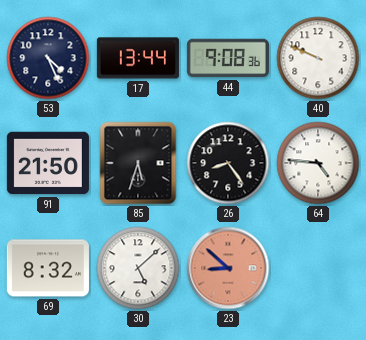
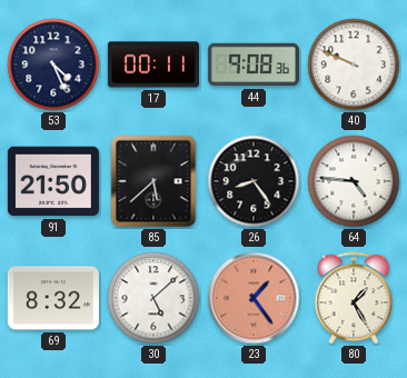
17: 13:44 -> 00:11
85: 5:33 -> 5:38
23: 8:52 -> 1:24
80: none -> 1:25
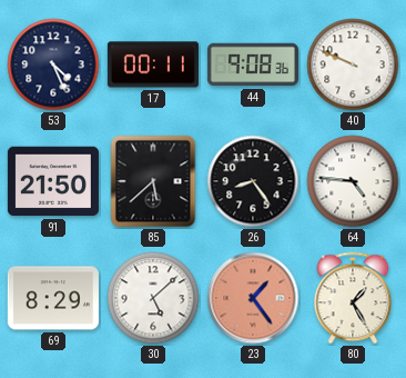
69: 8:32 -> 8:29
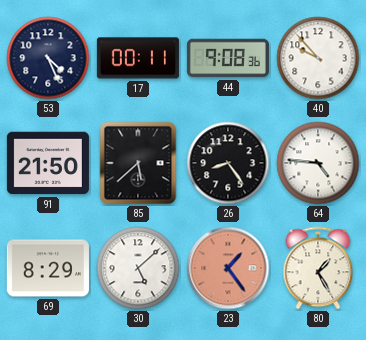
40: 9:49 -> 9:53
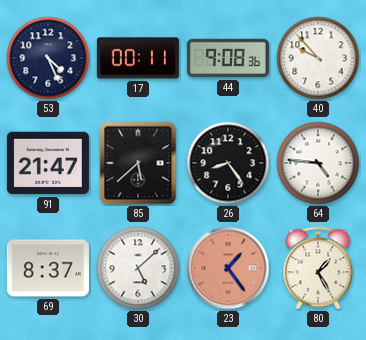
91: 21:50 -> 21:47
69: 8:29 -> 8:37
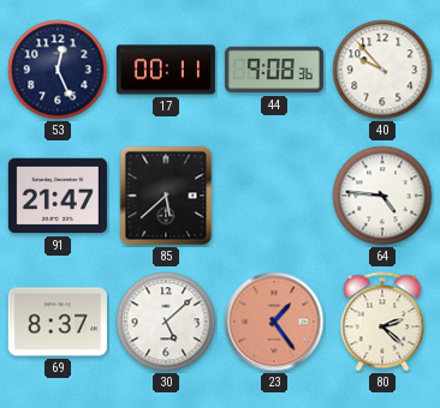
53: 4:26 -> 12:26
26: 8:24 -> none
80: 1:25 -> 2:22
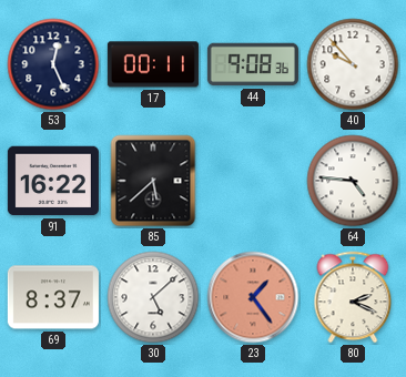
91: 21:47 -> 16:22
80: 2:22 -> 2:19
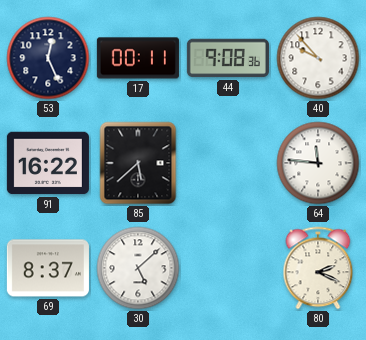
64: 4:46 -> 11:46
23: 1:24 -> none
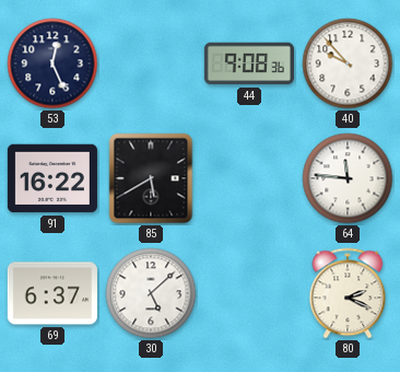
17: 00:11 -> none
85: 5:38 -> 5:40
69: 8:37 -> 6:37
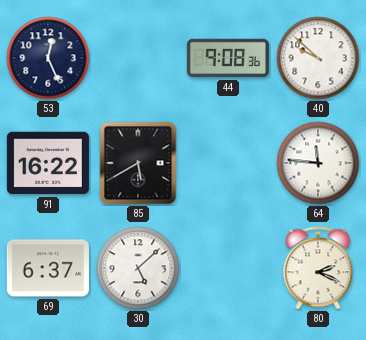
40: 9:53 -> 9:52
